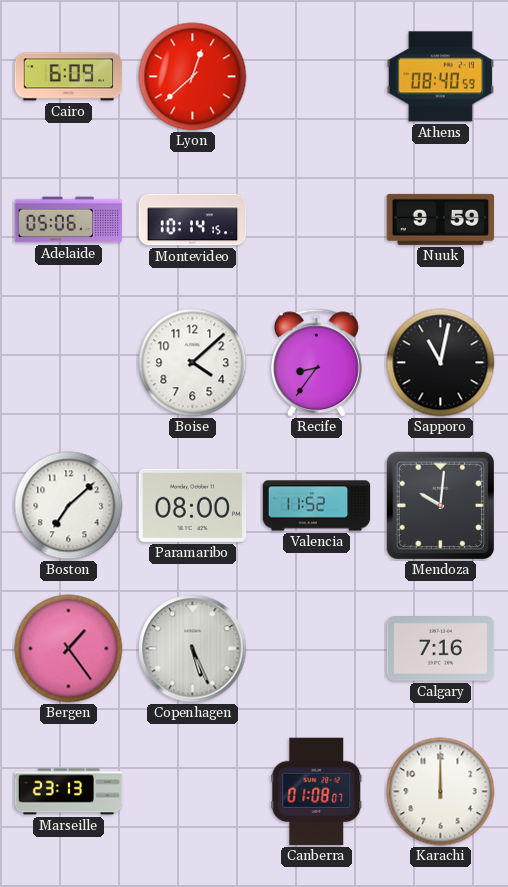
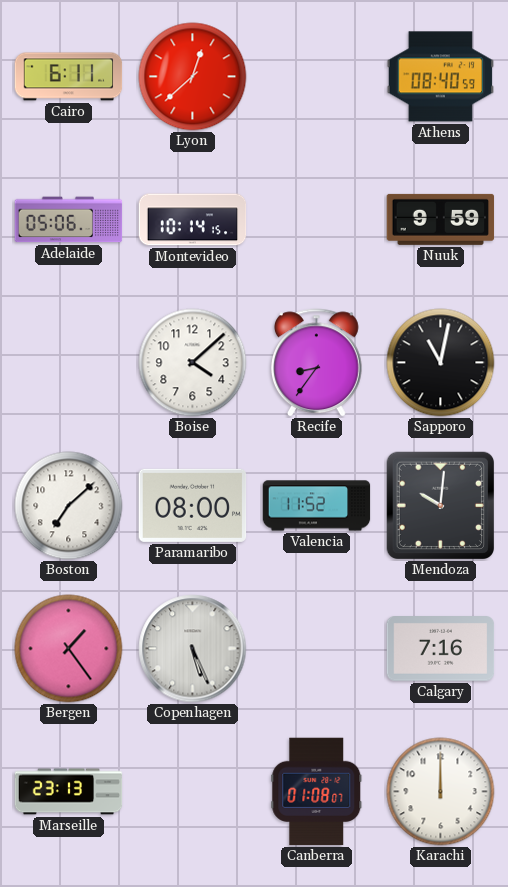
Cairo: 6:09 -> 6:11
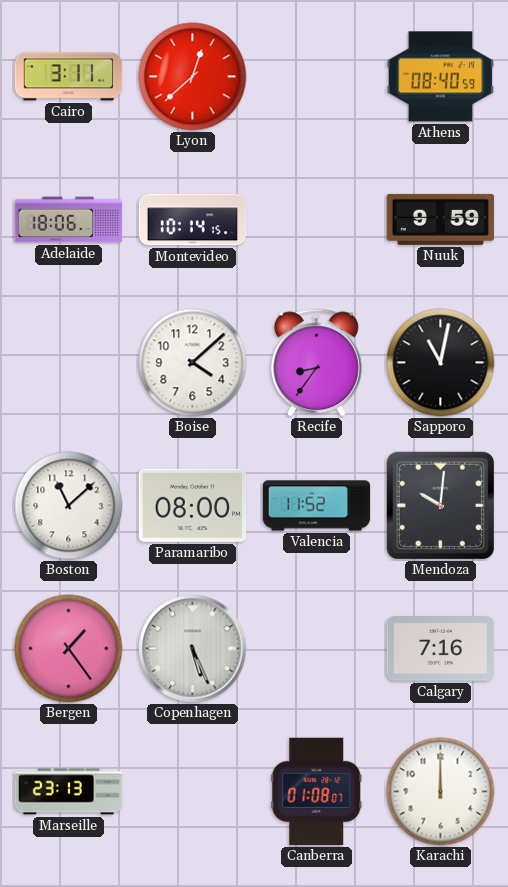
Cairo: 6:11 -> 3:11
Adelaide: 05:06 -> 18:06
Boston: 7:08 -> 11:08
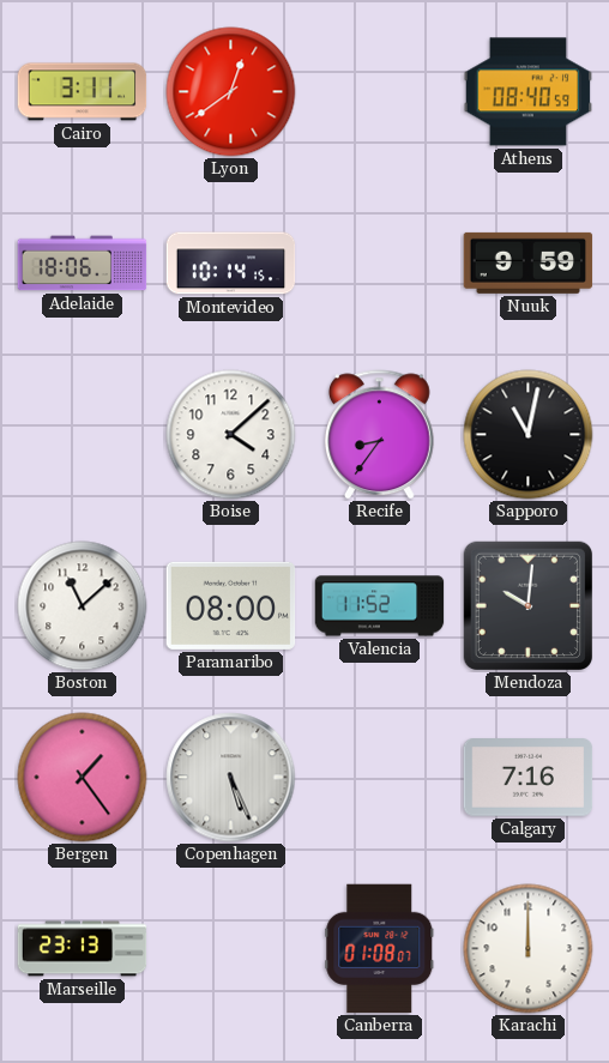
Lyon: 12:38 -> 12:39
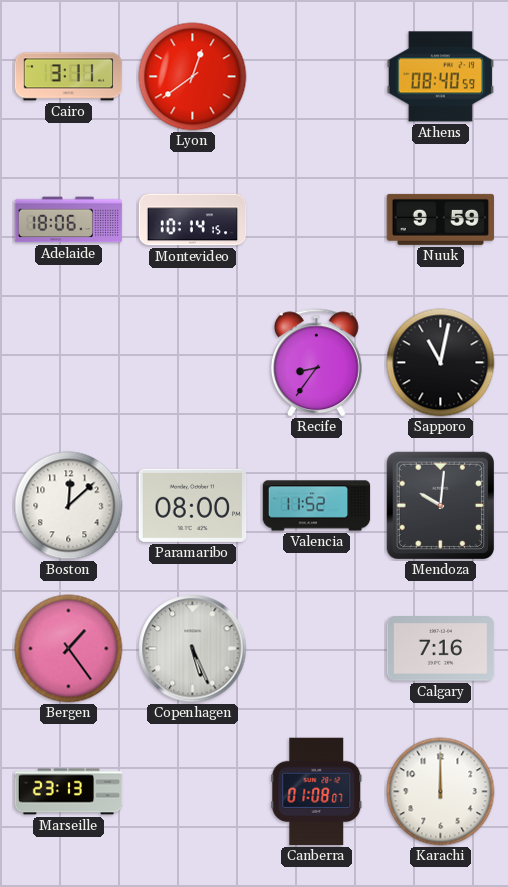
Boise: 4:08 -> none
Boston: 11:08 -> 12:08
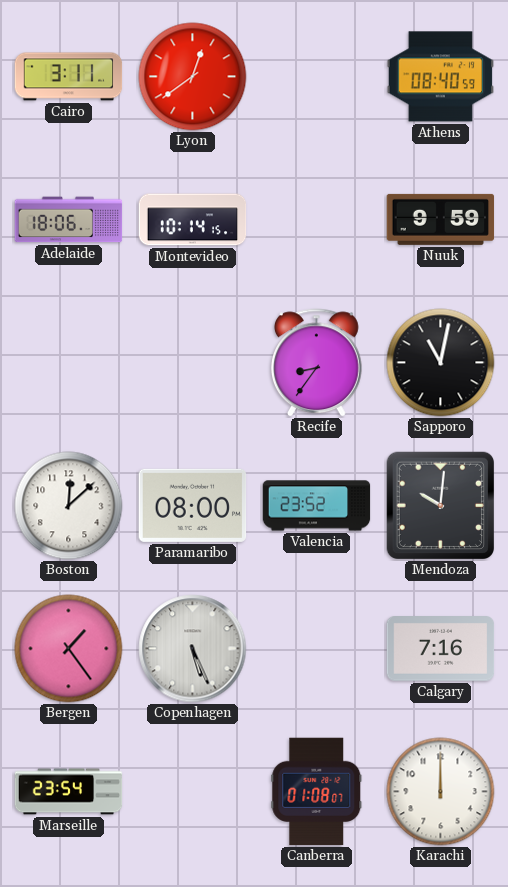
Valencia: 11:52 -> 23:52
Marseille: 23:13 -> 23:54
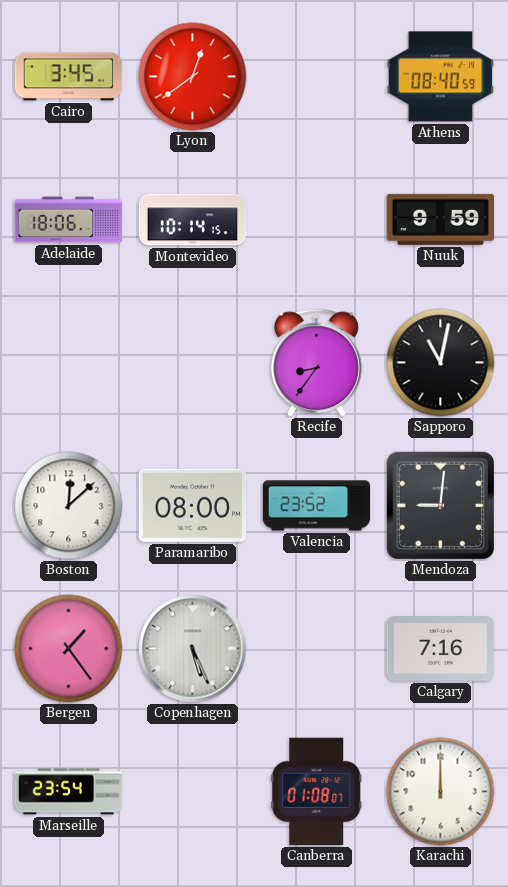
Cairo: 3:11 -> 3:45
Mendoza: 10:01 -> 9:01
